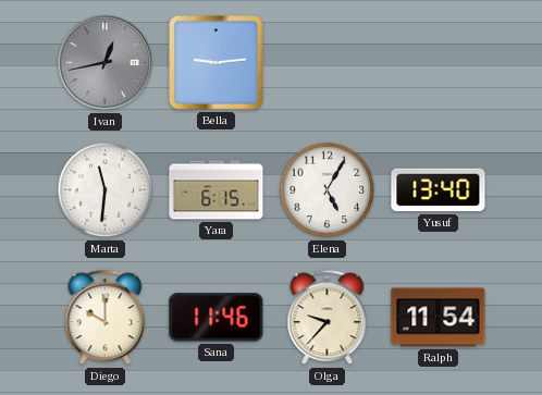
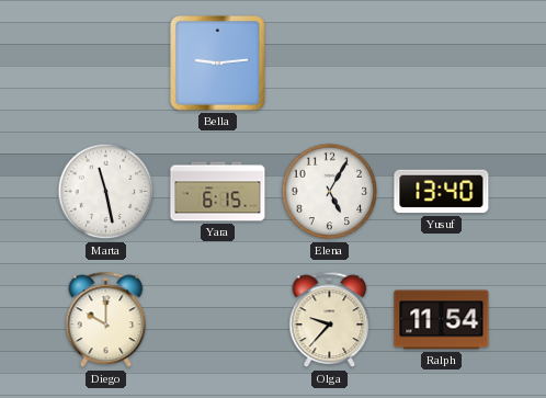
Ivan: 12:43 -> none
Marta: 11:31 -> 11:28
Sana: 11:46 -> none
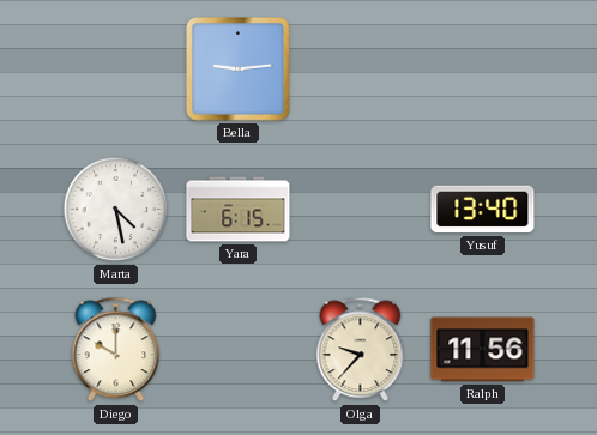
Marta: 11:28 -> 4:28
Elena: 5:05 -> none
Ralph: 11:54 -> 11:56
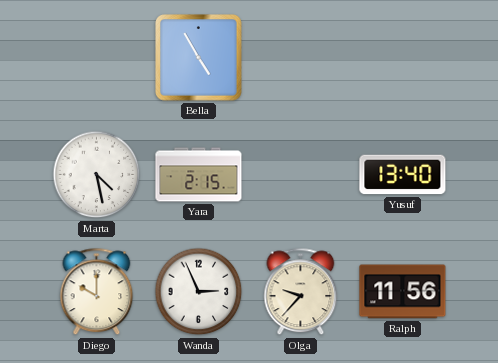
Bella: 9:14 -> 4:55
Yara: 6:15 -> 2:15
Wanda: none -> 2:56
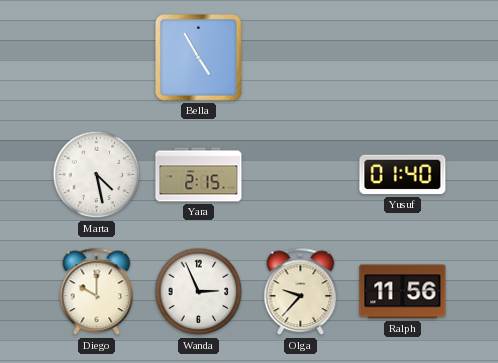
Yusuf: 13:40 -> 01:40
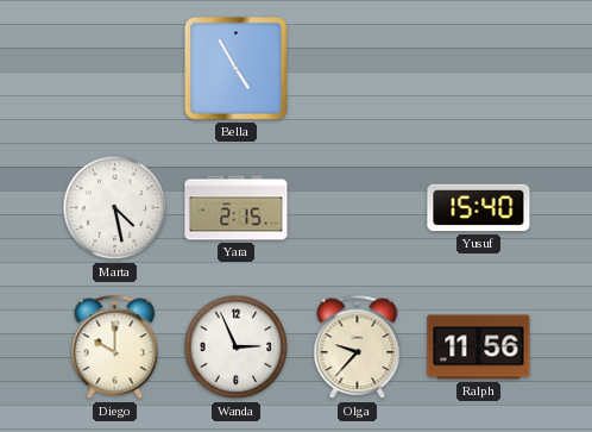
Yusuf: 01:40 -> 15:40
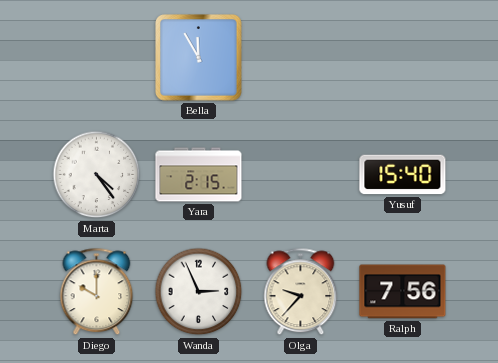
Bella: 4:55 -> 11:55
Marta: 4:28 -> 4:24
Ralph: 11:56 -> 7:56
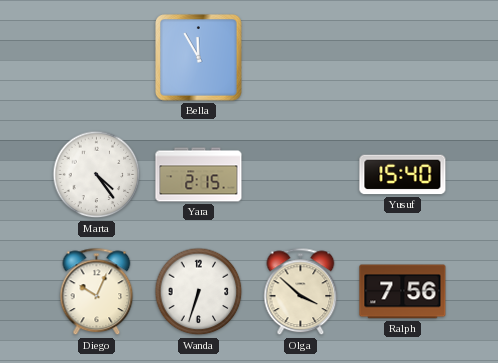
Diego: 10:00 -> 10:04
Wanda: 2:56 -> 6:33
Olga: 9:37 -> 3:52
